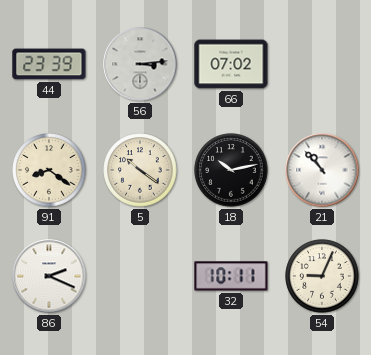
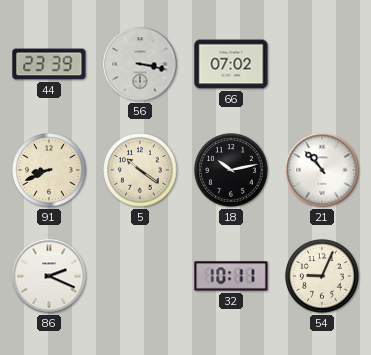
56: 3:14 -> 3:17
91: 8:21 -> 8:41
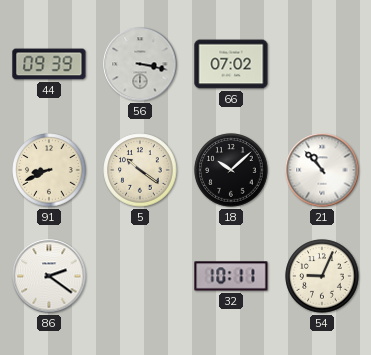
44: 23:39 -> 09:39
18: 10:13 -> 10:08
86: 2:19 -> 2:21
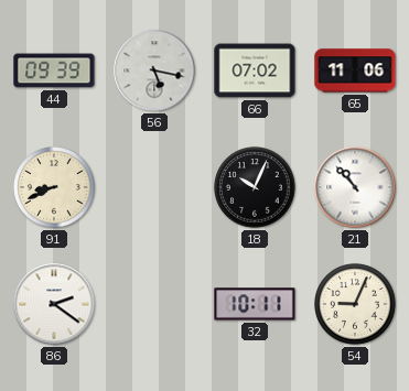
56: 3:17 -> 5:17
65: none -> 11:06
5: 10:21 -> none
18: 10:08 -> 10:04
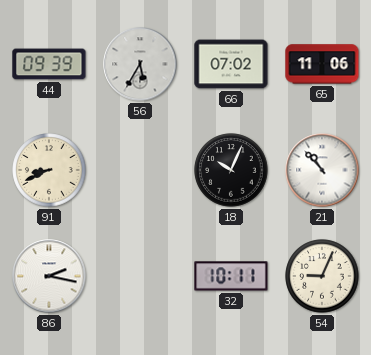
56: 5:17 -> 5:35
86: 2:21 -> 2:17
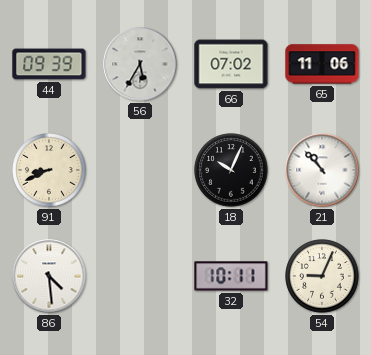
86: 2:17 -> 4:29
